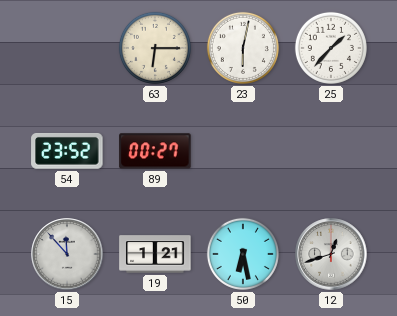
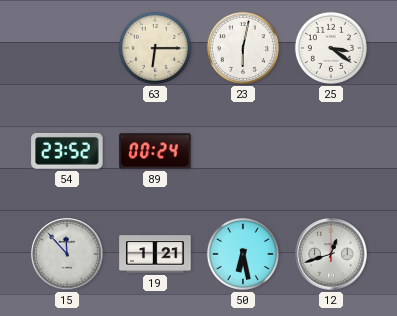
25: 1:37 -> 3:21
89: 00:27 -> 00:24
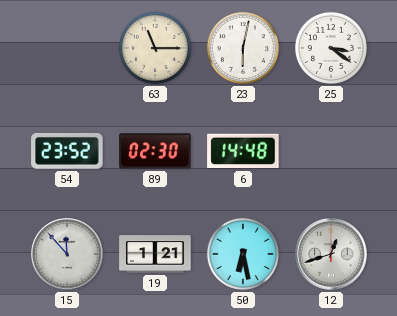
63: 6:15 -> 11:15
89: 00:24 -> 02:30
6: none -> 14:48
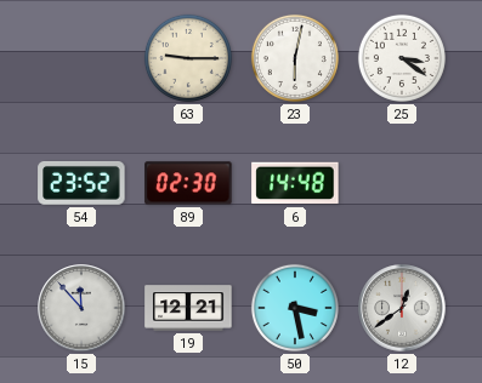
63: 11:15 -> 9:15
19: 1:21 -> 12:21
50: 6:28 -> 3:28
12: 12:42 -> 12:39
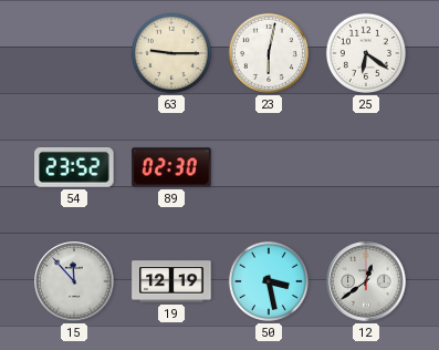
25: 3:21 -> 6:21
6: 14:48 -> none
19: 12:21 -> 12:19
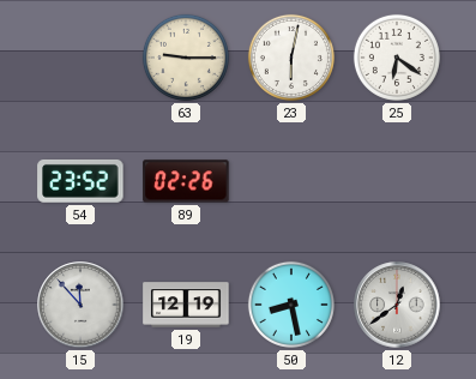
89: 02:30 -> 02:26
50: 3:28 -> 8:28
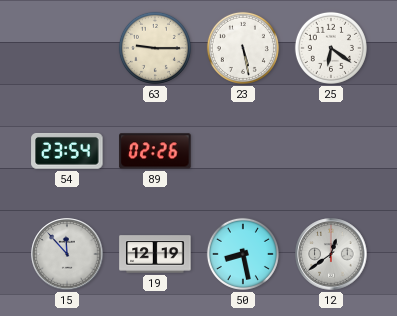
23: 6:02 -> 5:28
54: 23:52 -> 23:54
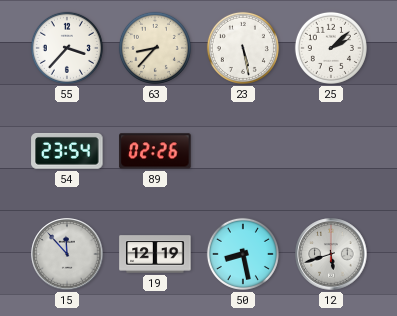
55: none -> 3:37
63: 9:15 -> 8:37
25: 6:21 -> 2:08
12: 12:39 -> 5:42
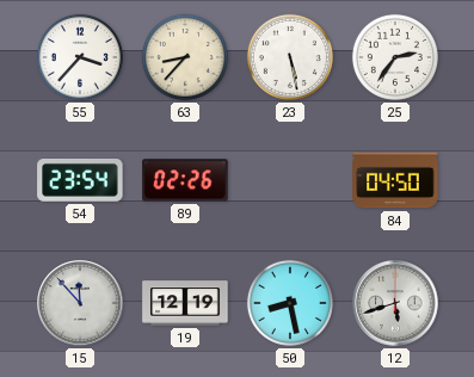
25: 2:08 -> 2:36
84: none -> 04:50
